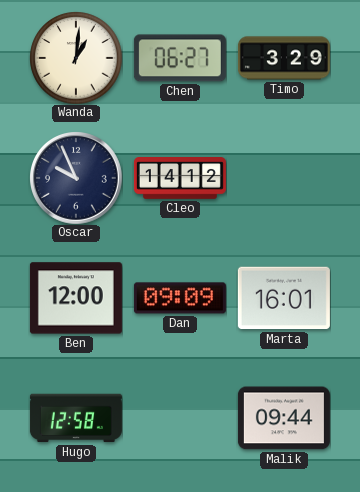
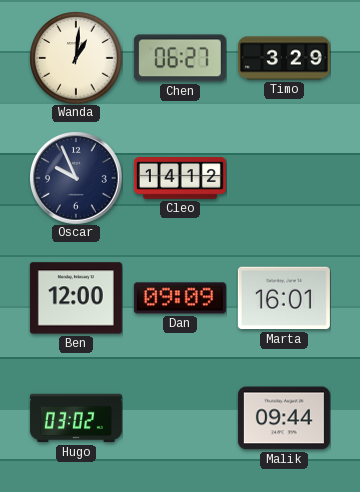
Hugo: 12:58 -> 03:02
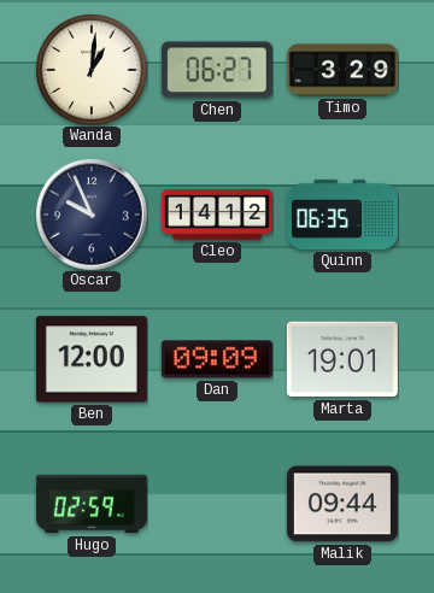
Quinn: none -> 06:35
Marta: 16:01 -> 19:01
Hugo: 03:02 -> 02:59
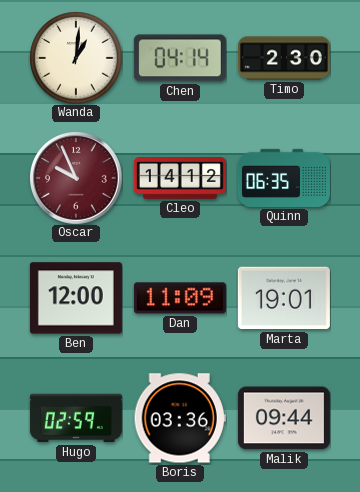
Chen: 06:27 -> 04:14
Timo: 3:29 -> 2:30
Oscar dial: navy -> burgundy
Dan: 09:09 -> 11:09
Boris: none -> 03:36
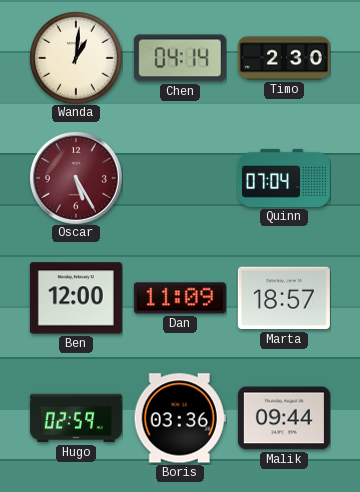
Oscar: 9:56 -> 5:25
Cleo: 14:12 -> none
Quinn: 06:35 -> 07:04
Marta: 19:01 -> 18:57
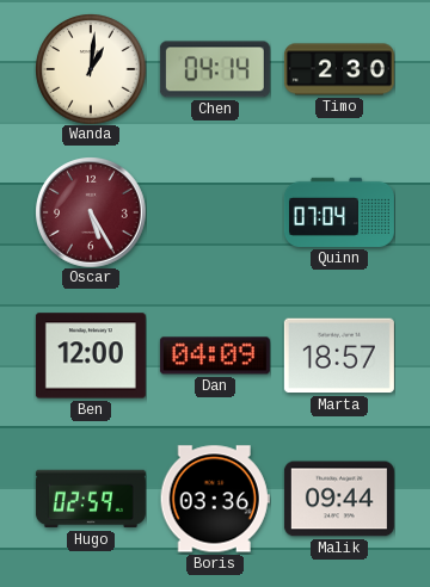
Dan: 11:09 -> 04:09
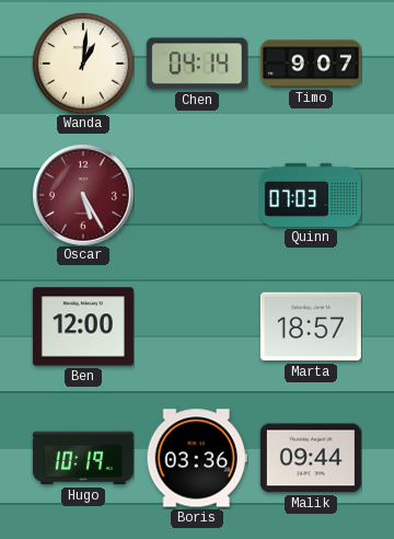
Timo: 2:30 -> 9:07
Quinn: 07:04 -> 07:03
Dan: 04:09 -> none
Hugo: 02:59 -> 10:19
